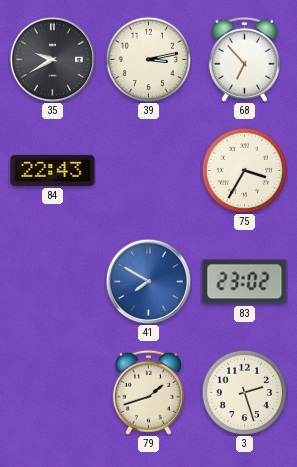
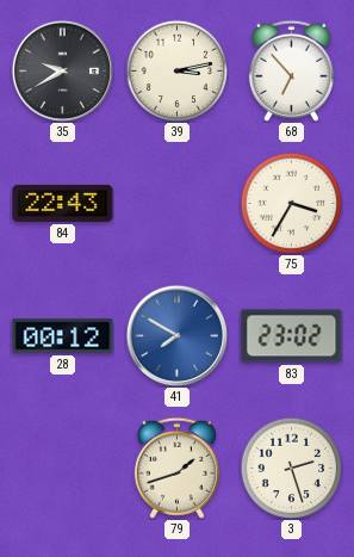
28: none -> 00:12
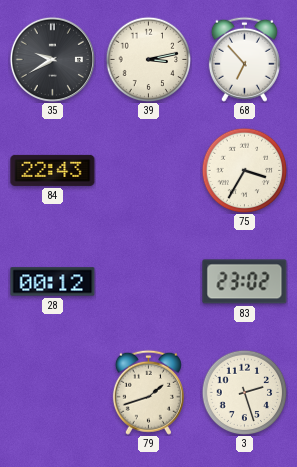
41: 7:50 -> none
